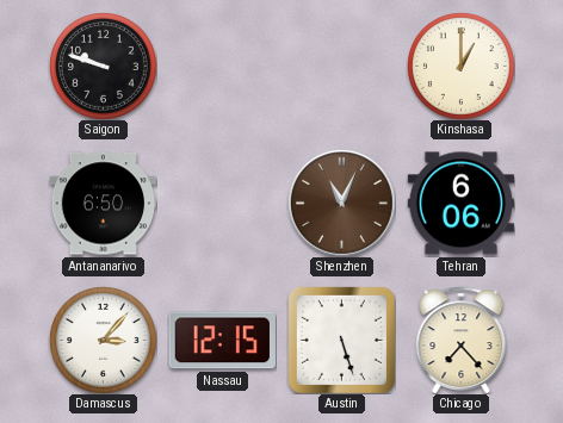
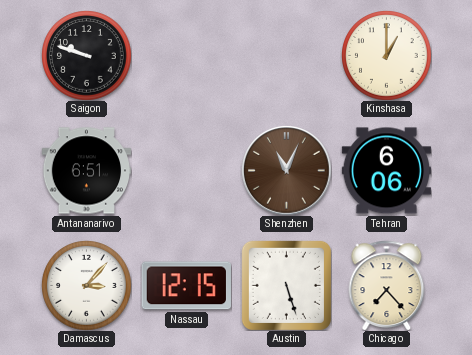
Antananarivo: 6:50 -> 6:51
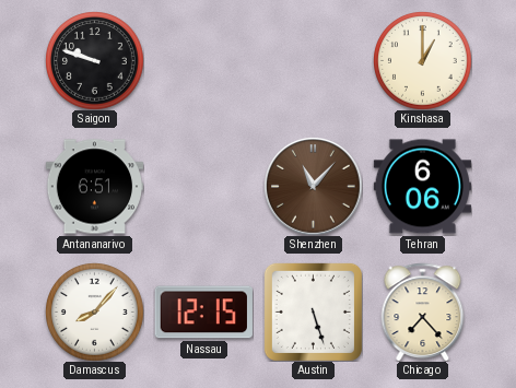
Shenzhen: 11:04 -> 11:07
Damascus: 3:07 -> 8:07
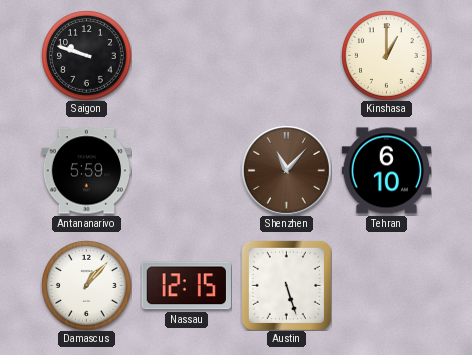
Antananarivo: 6:51 -> 5:59
Tehran: 6:06 -> 6:10
Damascus: 8:07 -> 1:07
Chicago: 7:23 -> none
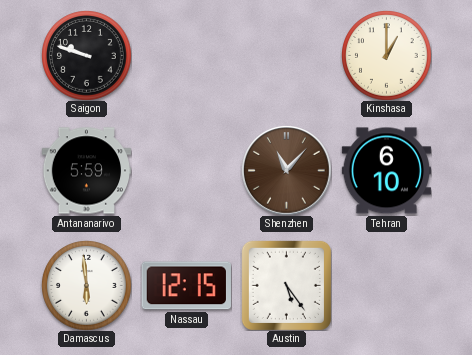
Damascus: 1:07 -> 5:59
Austin: 5:27 -> 5:24
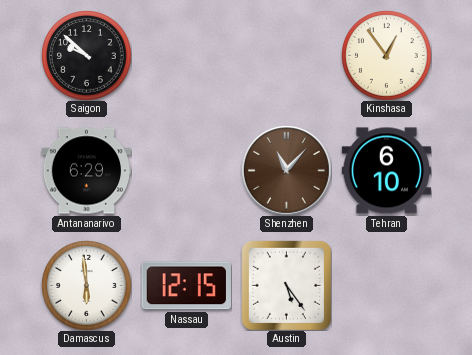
Saigon: 9:48 -> 9:52
Kinshasa: 1:00 -> 12:54
Antananarivo: 5:59 -> 6:29
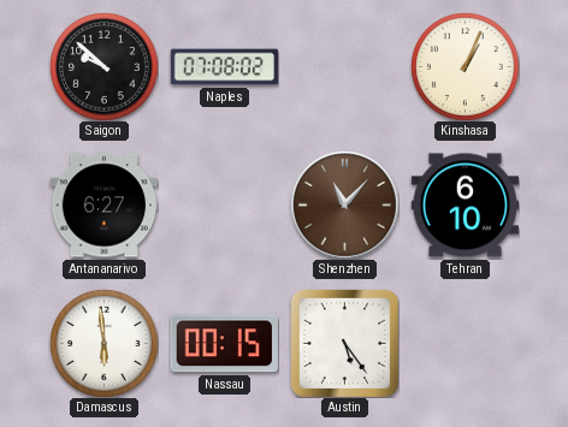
Naples: none -> 07:08
Kinshasa: 12:54 -> 1:04
Antananarivo: 6:29 -> 6:27
Nassau: 12:15 -> 00:15
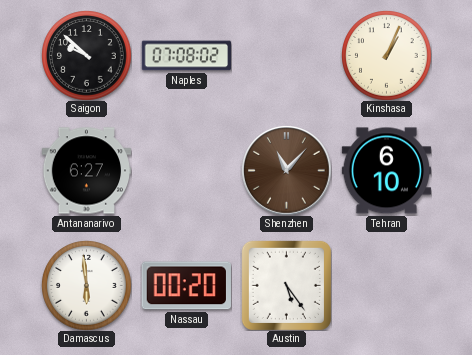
Nassau: 00:15 -> 00:20
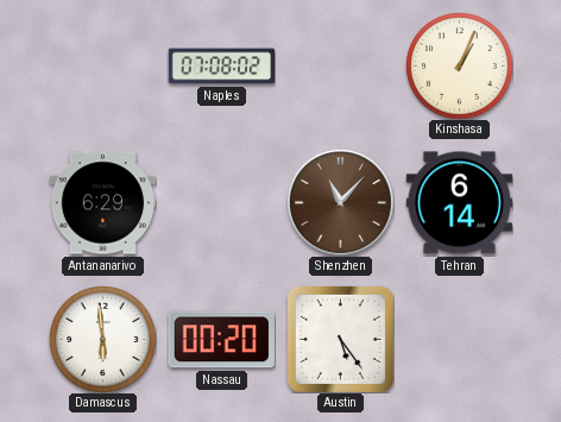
Saigon: 9:52 -> none
Antananarivo: 6:27 -> 6:29
Tehran: 6:10 -> 6:14
